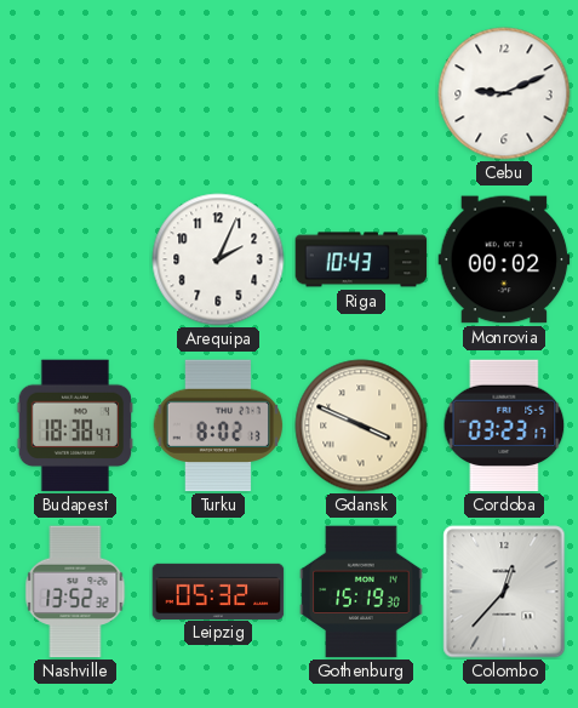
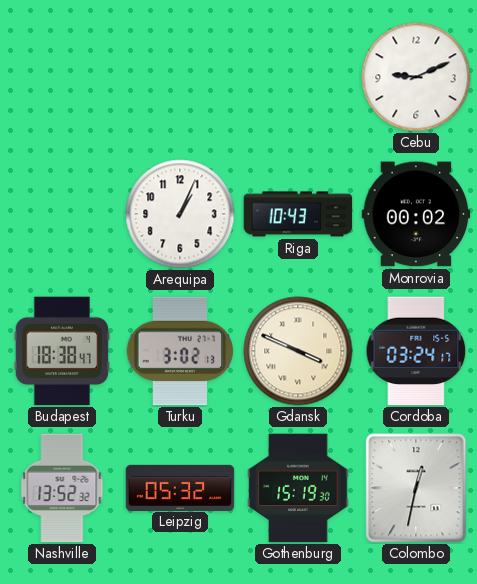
Arequipa: 2:04 -> 1:04
Turku: 8:02 -> 3:02
Cordoba: 03:23 -> 03:24
Colombo: 12:37 -> 12:32
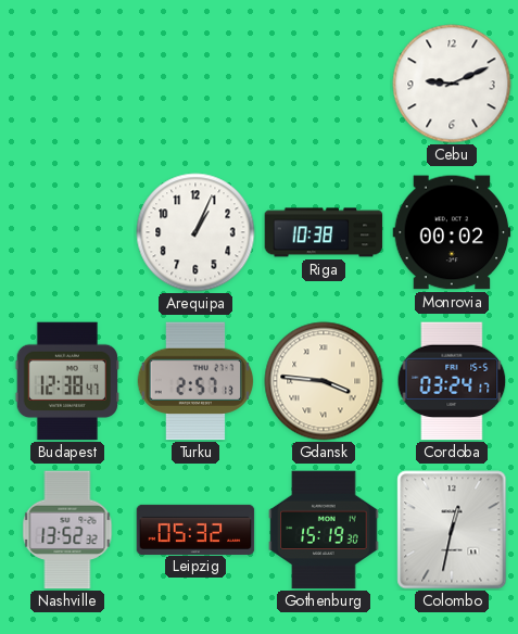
Riga: 10:43 -> 10:38
Budapest: 18:38 -> 12:38
Turku: 3:02 -> 2:57
Gdansk: 3:49 -> 3:46
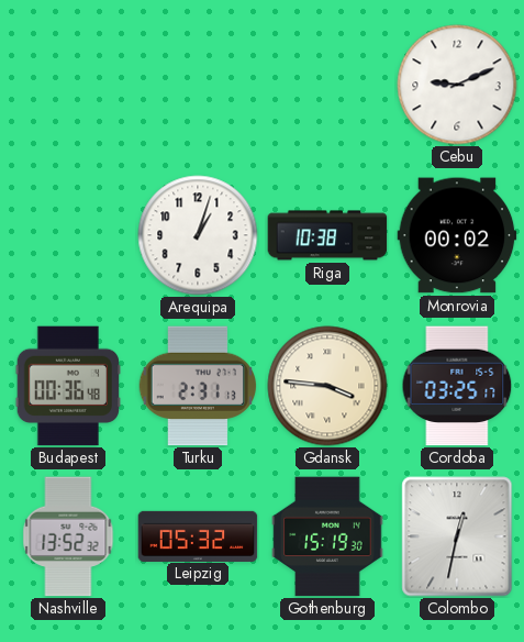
Arequipa: 1:04 -> 1:03
Budapest: 12:38 -> 00:36
Turku: 2:57 -> 2:31
Cordoba: 03:24 -> 03:25
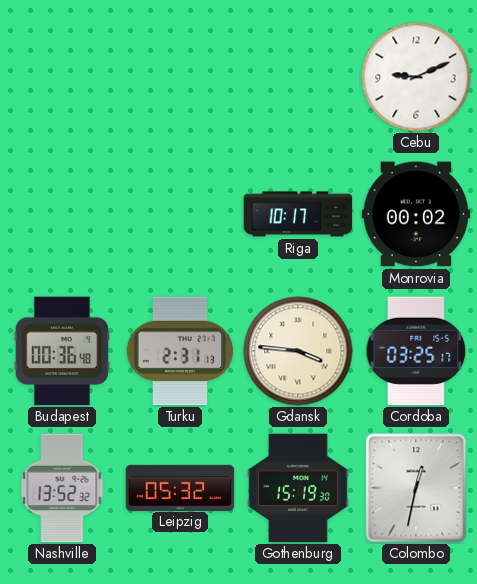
Arequipa: 1:03 -> none
Riga: 10:38 -> 10:17
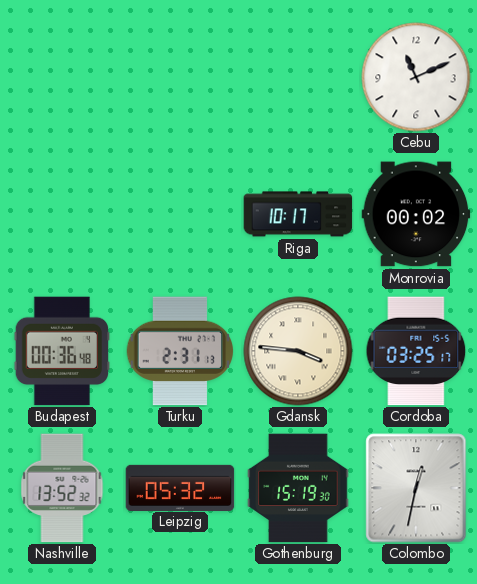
Cebu: 9:11 -> 11:11
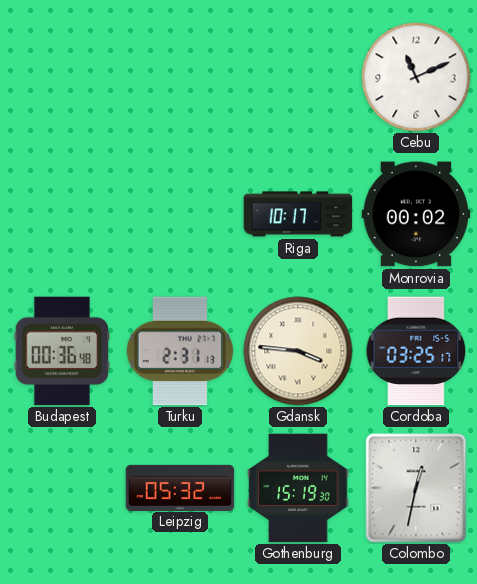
Nashville: 13:52 -> none
